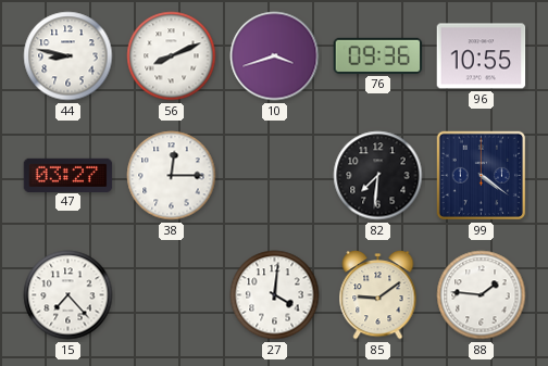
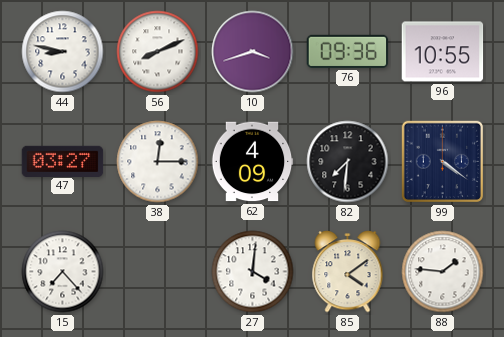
62: none -> 4:09
85: 9:09 -> 4:09
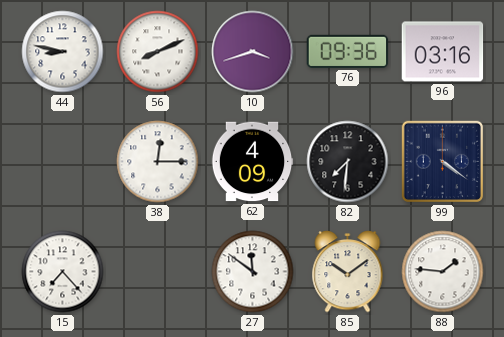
96: 10:55 -> 03:16
47: 03:27 -> none
27: 4:01 -> 11:51
85: 4:09 -> 10:09
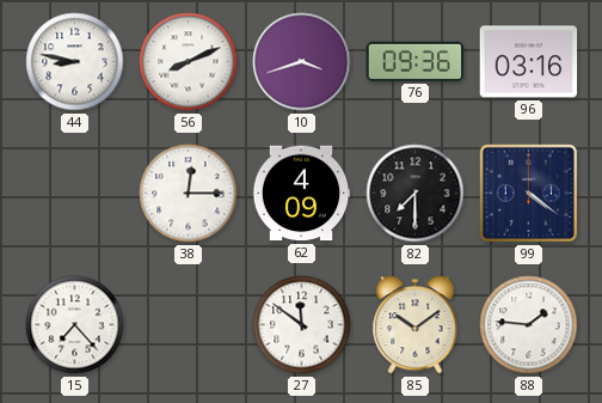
82: 7:31 -> 7:30
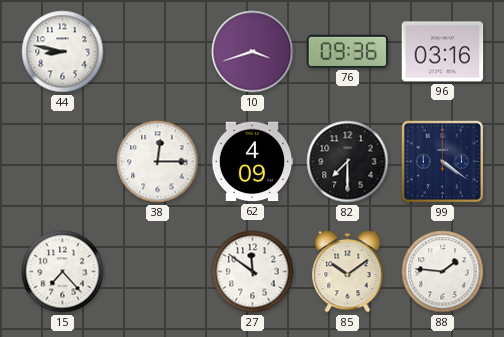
56: 8:11 -> none
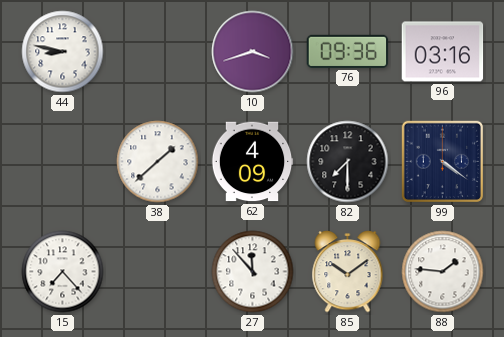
38: 12:15 -> 1:38
27: 11:51 -> 11:53
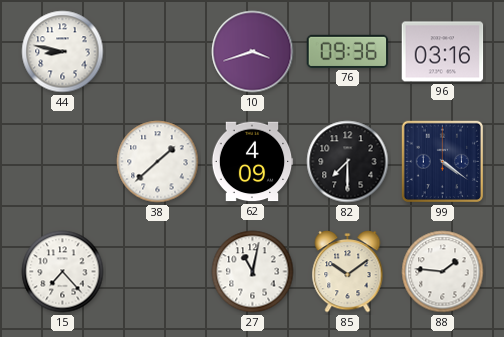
27: 11:53 -> 11:02
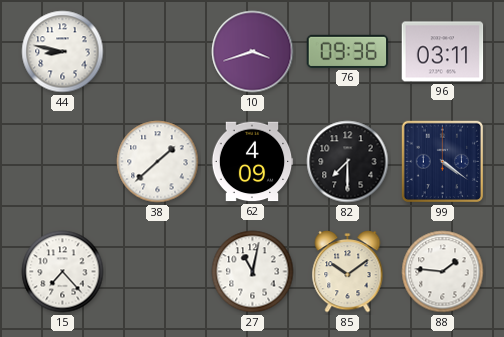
96: 03:16 -> 03:11
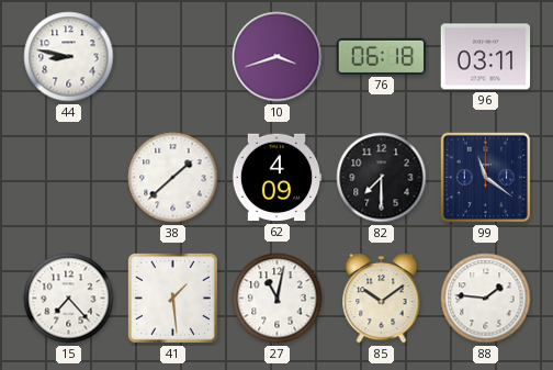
76: 09:36 -> 06:18
99: 4:21 -> 11:21
41: none -> 1:29
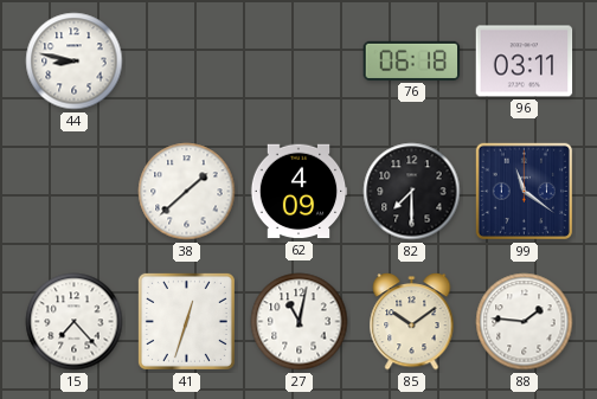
10: 3:42 -> none
41: 1:29 -> 12:33
